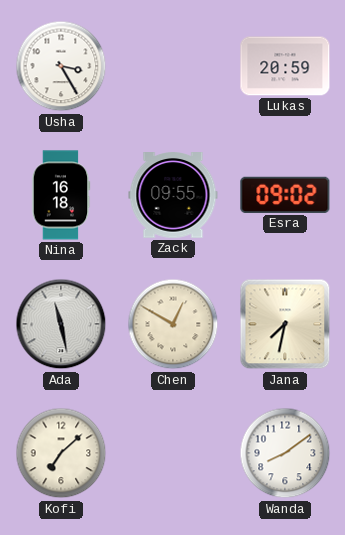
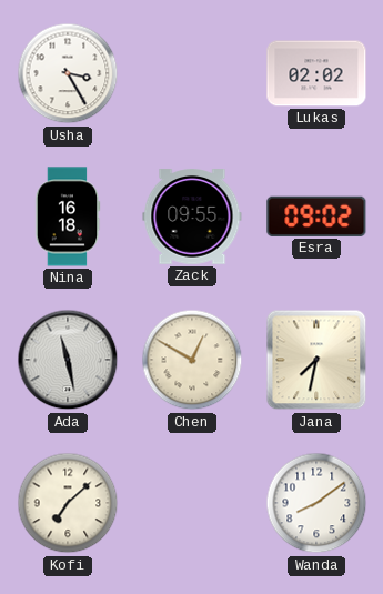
Lukas: 20:59 -> 02:02
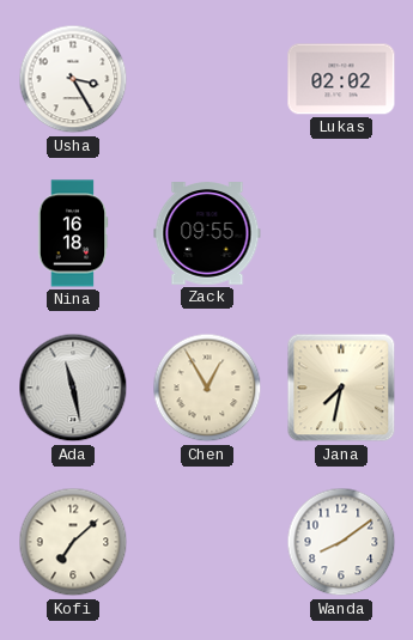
Esra: 09:02 -> none
Chen: 12:50 -> 12:55
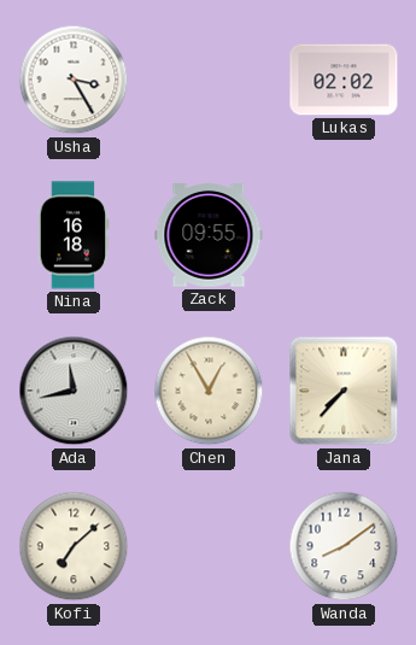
Ada: 11:28 -> 11:43
Jana: 7:32 -> 7:37
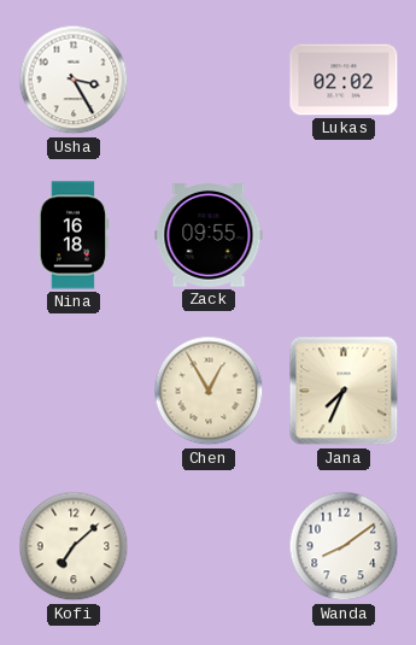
Ada: 11:43 -> none
Jana: 7:37 -> 7:34
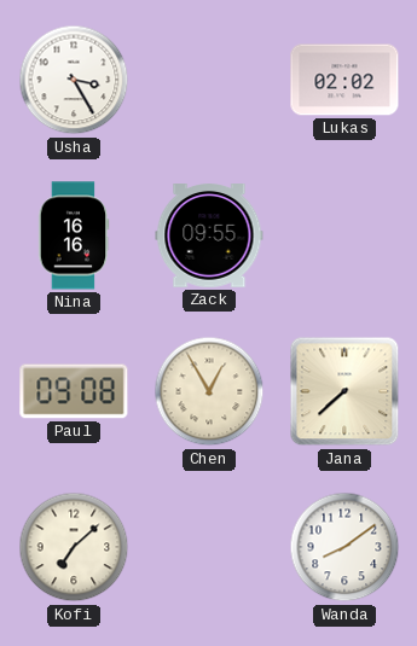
Nina: 16:18 -> 16:16
Paul: none -> 09:08
Jana: 7:34 -> 7:38
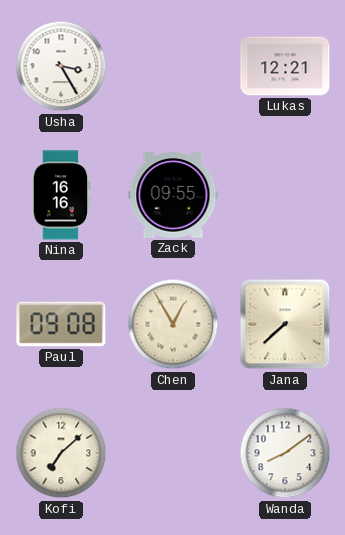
Lukas: 02:02 -> 12:21
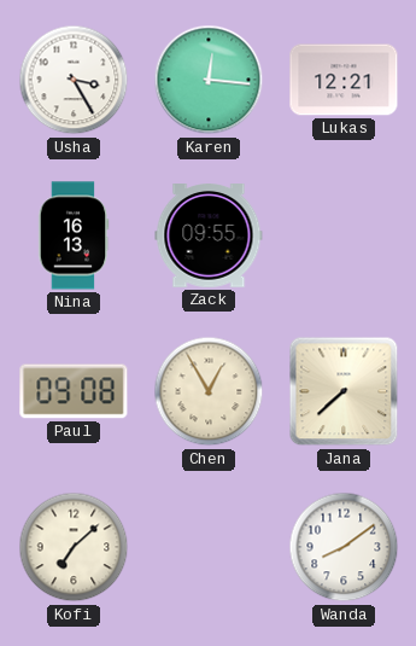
Karen: none -> 12:16
Nina: 16:16 -> 16:13
